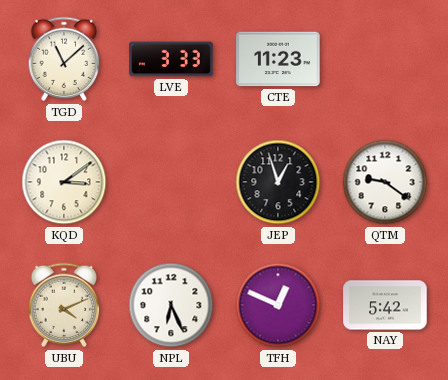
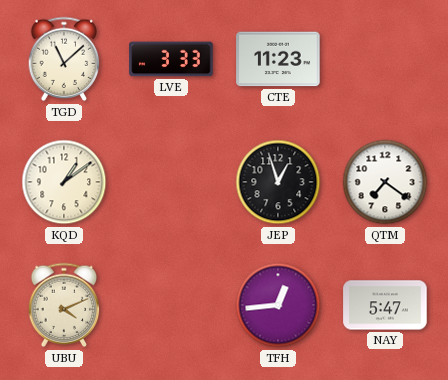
KQD: 3:09 -> 1:09
QTM: 9:21 -> 7:21
NPL: 6:26 -> none
TFH: 12:49 -> 12:44
NAY: 5:42 -> 5:47
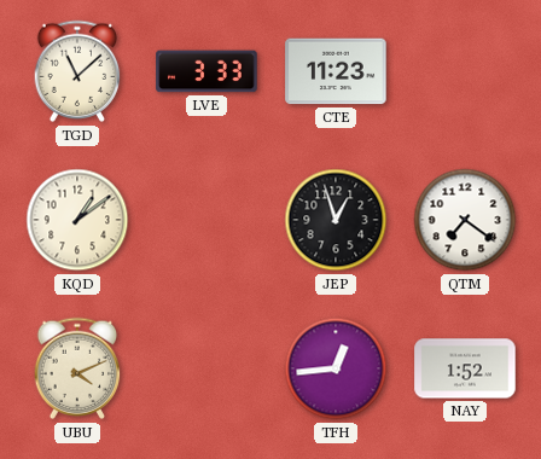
NAY: 5:47 -> 1:52
